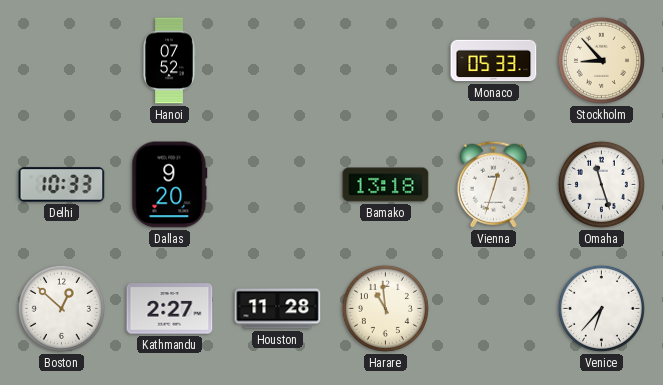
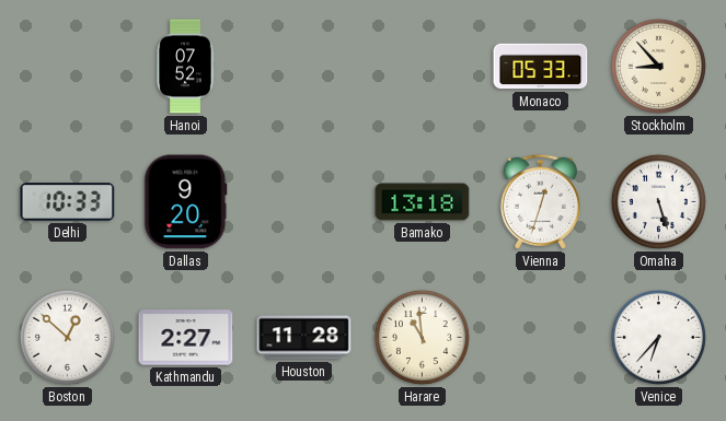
Omaha: 11:27 -> 5:27
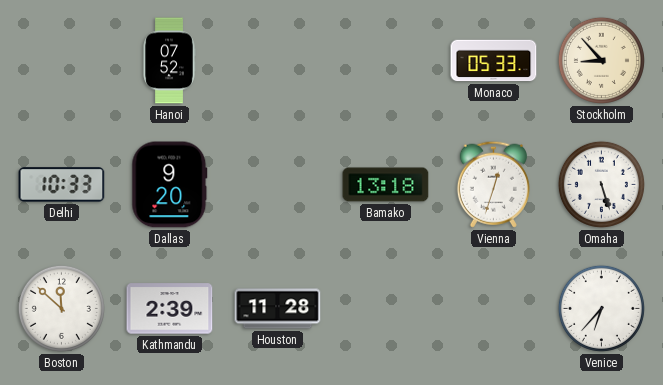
Boston: 12:52 -> 11:52
Kathmandu: 2:27 -> 2:39
Harare: 10:59 -> none
